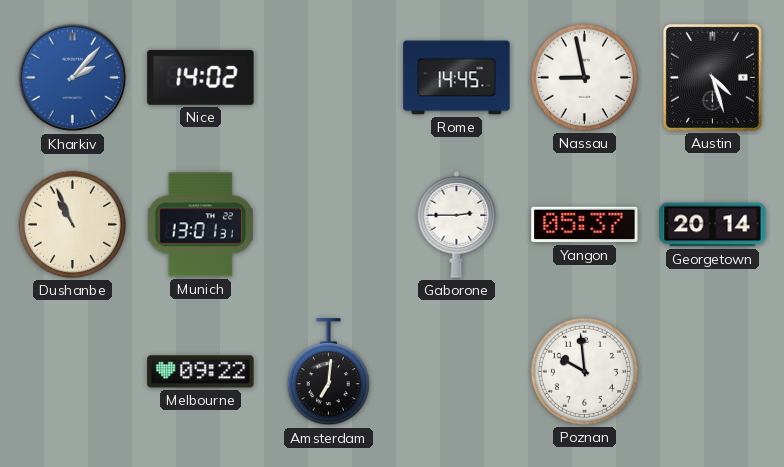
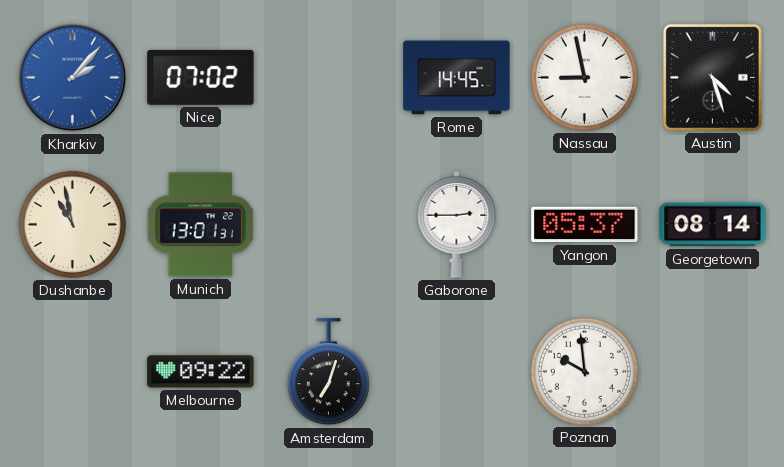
Nice: 14:02 -> 07:02
Dushanbe: 10:56 -> 10:58
Georgetown: 20:14 -> 08:14
Amsterdam: 7:01 -> 7:03
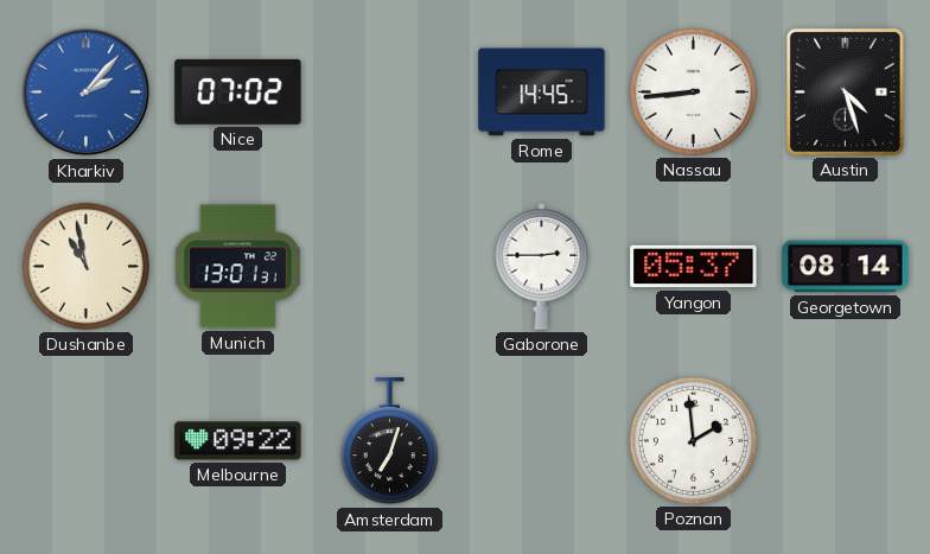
Nassau: 8:58 -> 8:44
Poznan: 9:59 -> 1:59
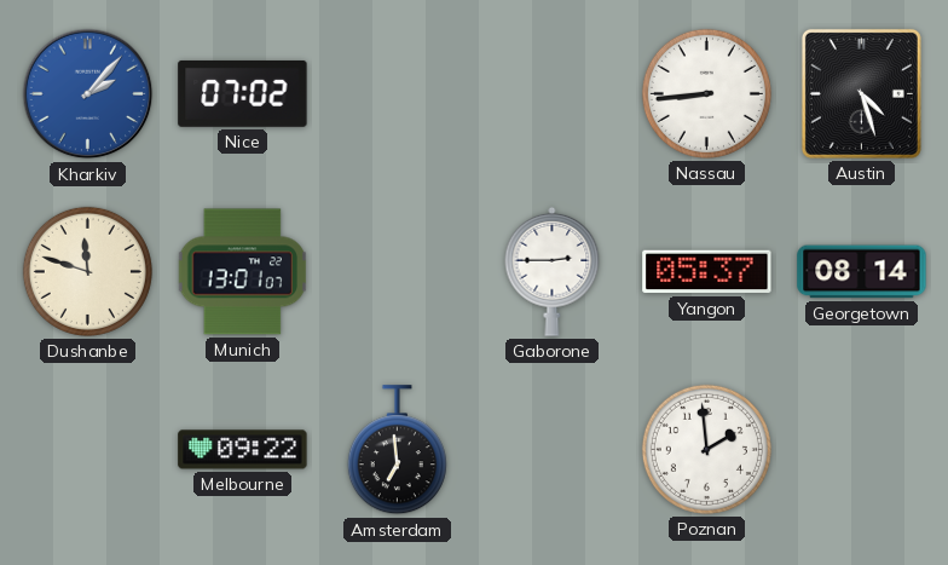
Rome: 14:45 -> none
Dushanbe: 10:58 -> 11:48
Munich: 13:01:31 -> 13:01:07
Amsterdam: 7:03 -> 6:59
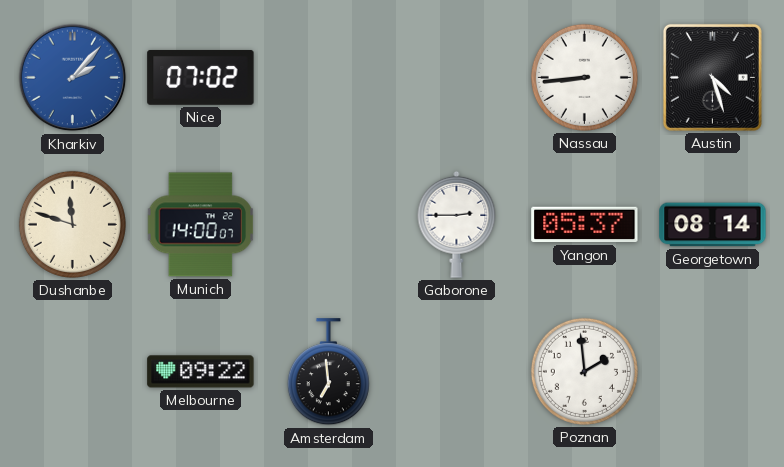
Munich: 13:01 -> 14:00
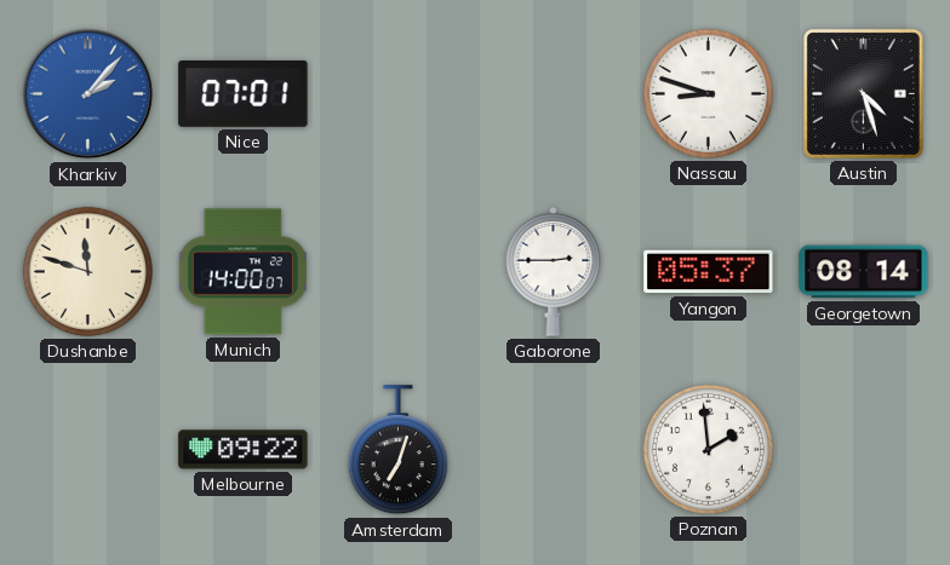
Nice: 07:02 -> 07:01
Nassau: 8:44 -> 8:48
Amsterdam: 6:59 -> 7:03
